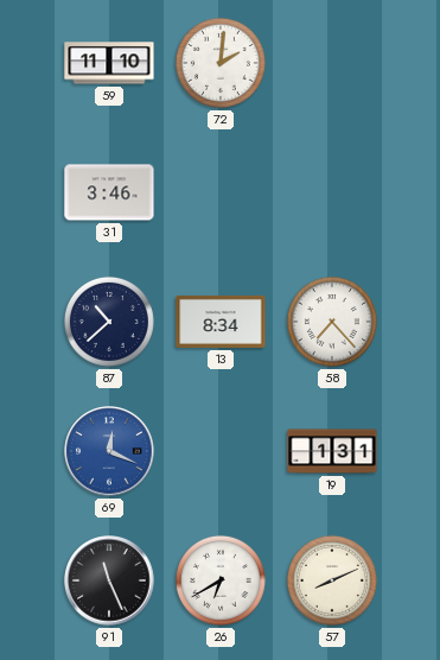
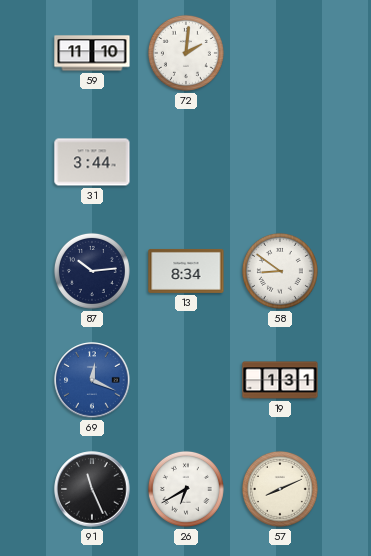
31: 3:46 -> 3:44
87: 10:38 -> 10:14
58: 7:23 -> 8:51
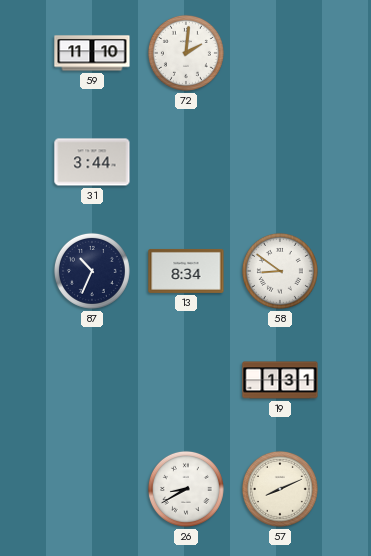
87: 10:14 -> 10:34
69: 12:19 -> none
91: 11:26 -> none
26: 6:40 -> 8:40
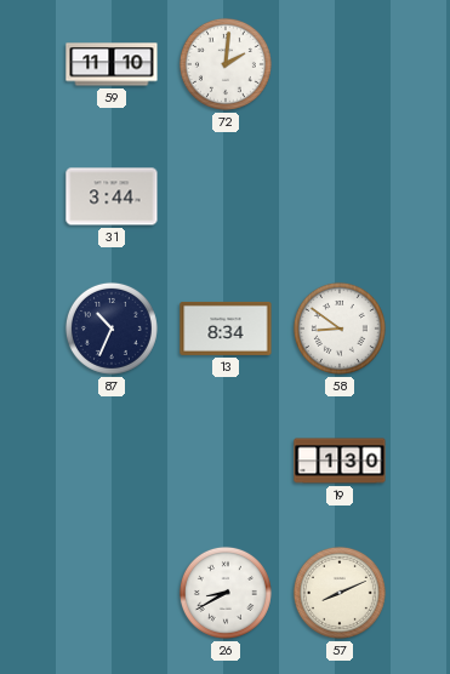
19: 1:31 -> 1:30
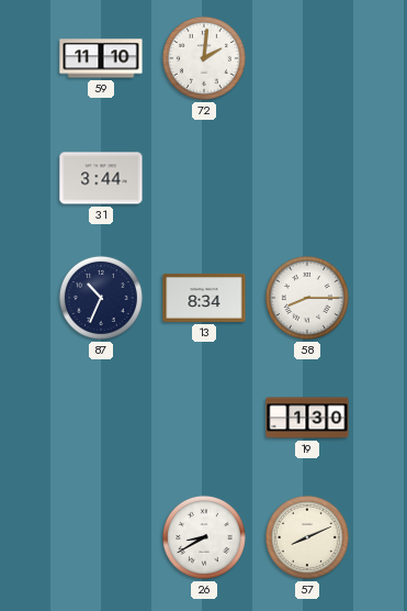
58: 8:51 -> 8:15
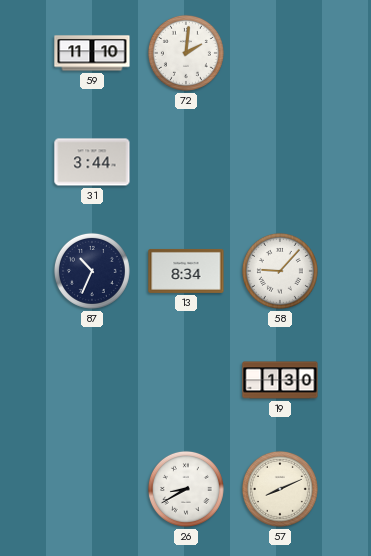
58: 8:15 -> 9:07
